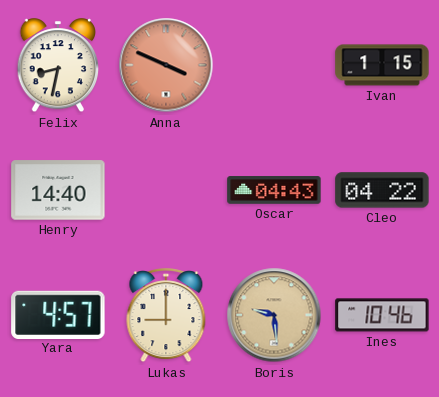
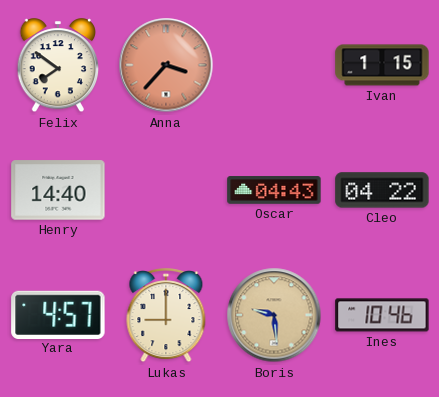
Felix: 8:32 -> 7:51
Anna: 3:49 -> 3:37
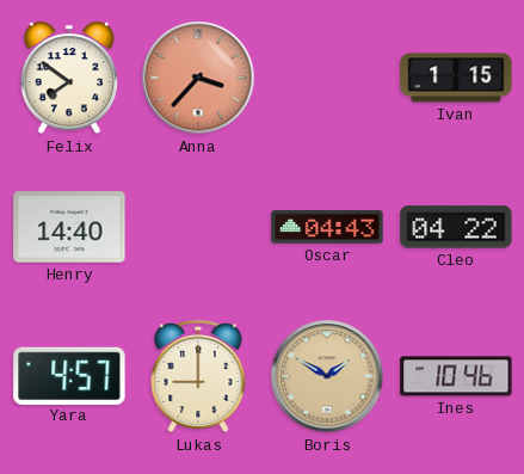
Boris: 9:29 -> 1:50
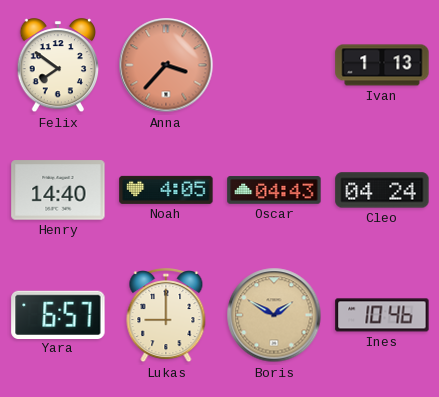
Ivan: 1:15 -> 1:13
Noah: none -> 4:05
Cleo: 04:22 -> 04:24
Yara: 4:57 -> 6:57
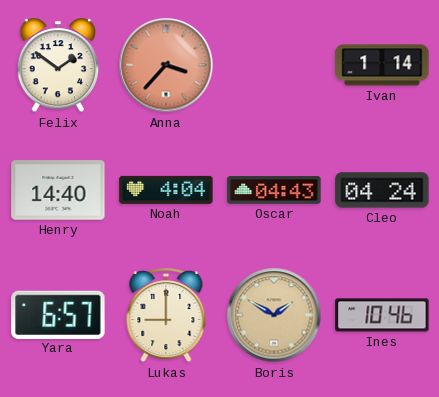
Felix: 7:51 -> 1:51
Ivan: 1:13 -> 1:14
Noah: 4:05 -> 4:04
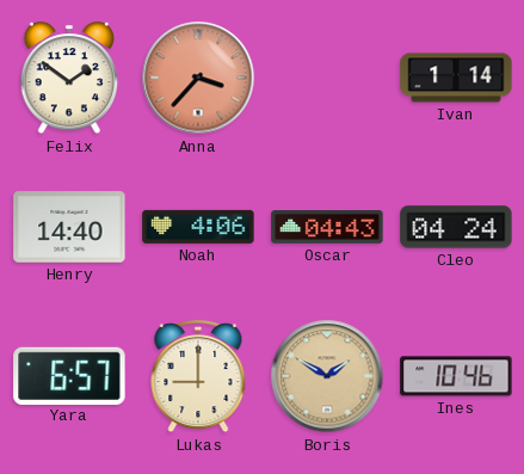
Noah: 4:04 -> 4:06
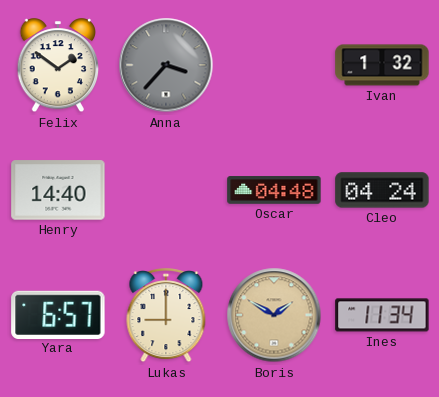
Anna dial: salmon -> grey
Ivan: 1:14 -> 1:32
Noah: 4:06 -> none
Oscar: 04:43 -> 04:48
Ines: 10:46 -> 11:34
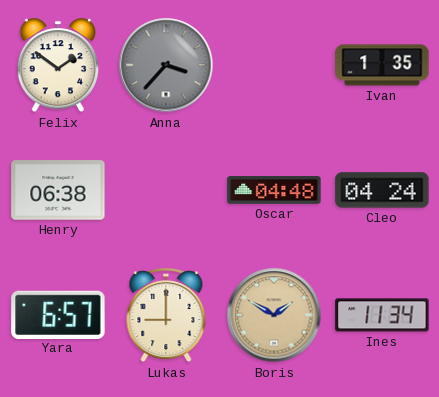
Ivan: 1:32 -> 1:35
Henry: 14:40 -> 06:38
